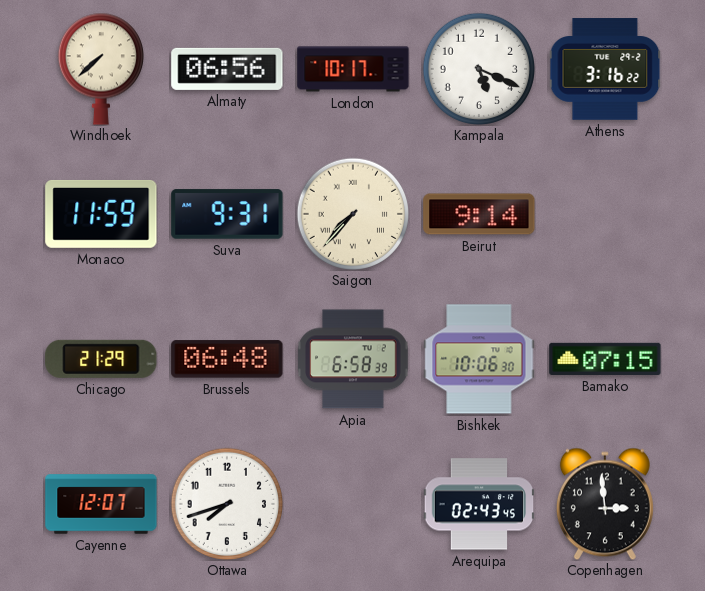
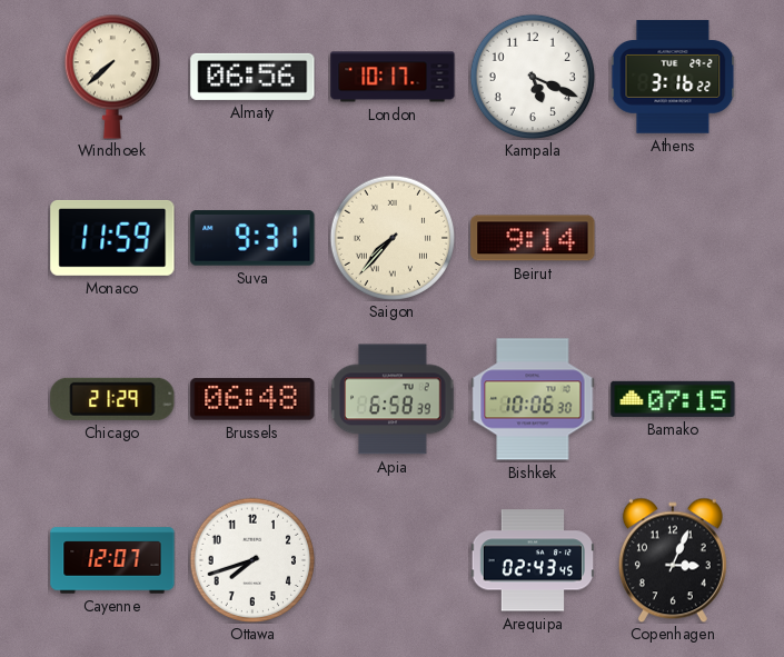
Copenhagen: 2:59 -> 3:04
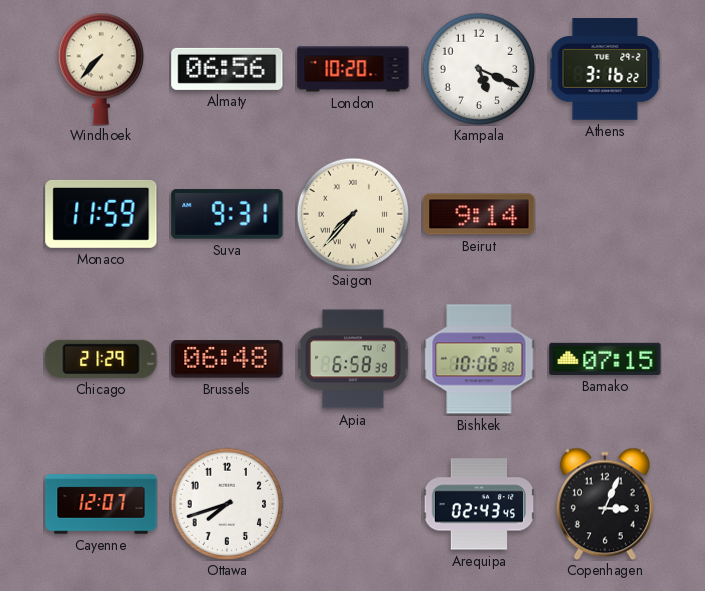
Windhoek: 7:38 -> 7:37
London: 10:17 -> 10:20
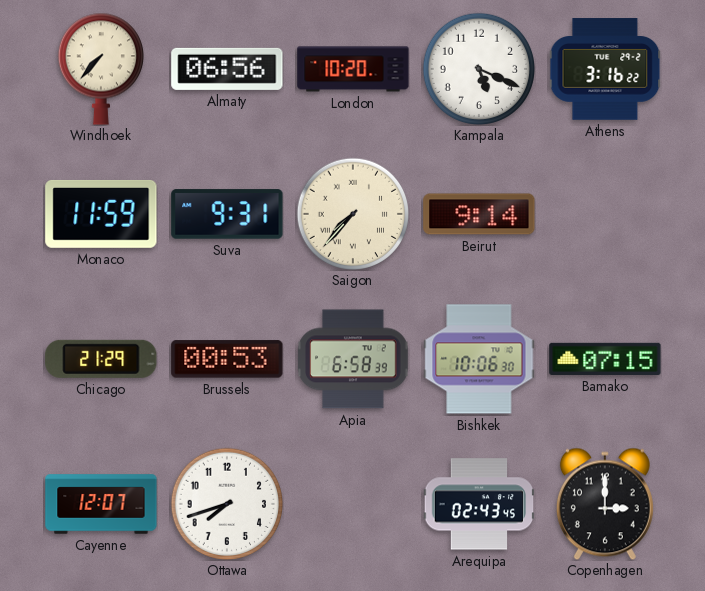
Brussels: 06:48 -> 00:53
Copenhagen: 3:04 -> 3:00
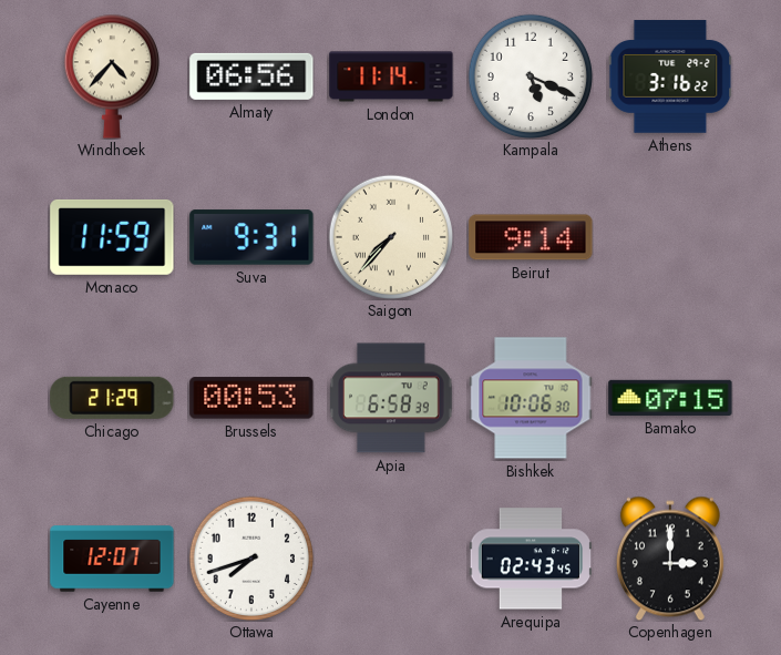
Windhoek: 7:37 -> 4:37
London: 10:20 -> 11:14
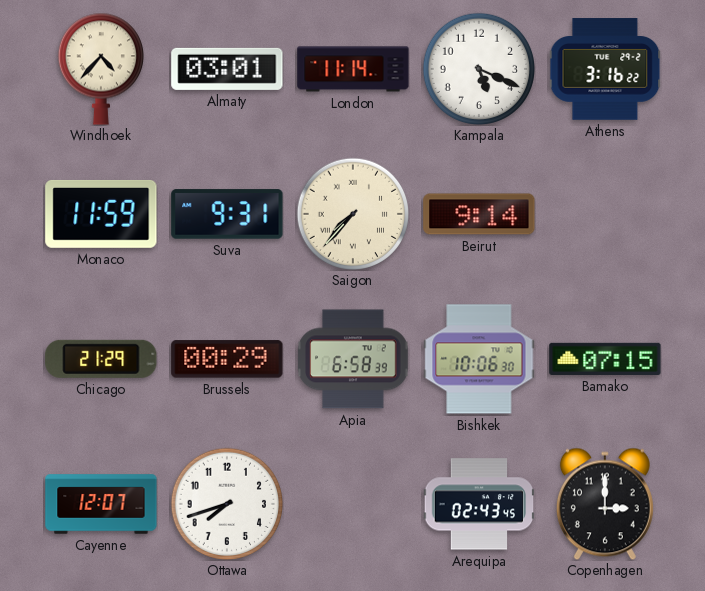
Almaty: 06:56 -> 03:01
Brussels: 00:53 -> 00:29
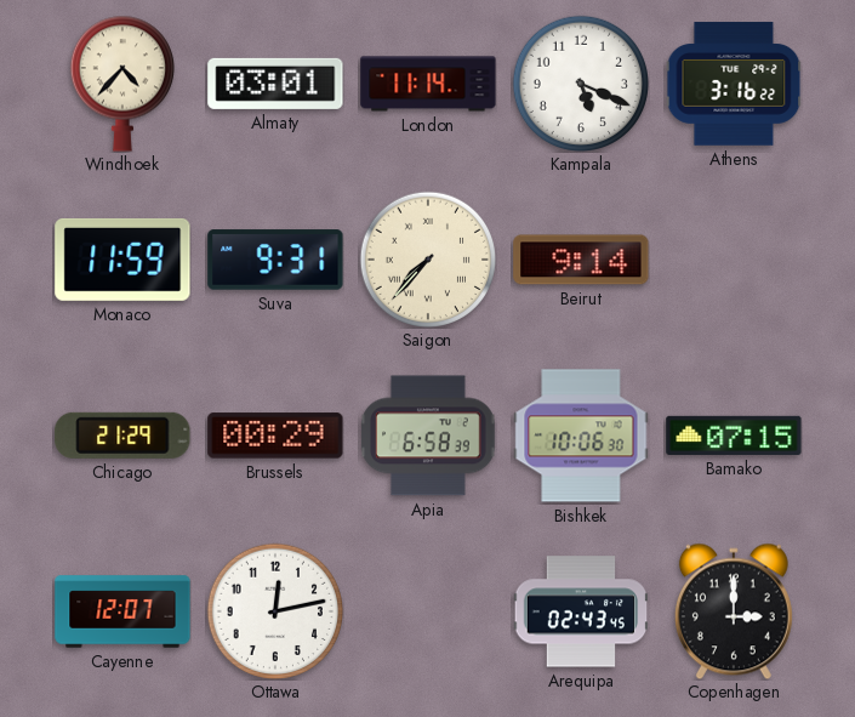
Ottawa: 7:42 -> 12:13
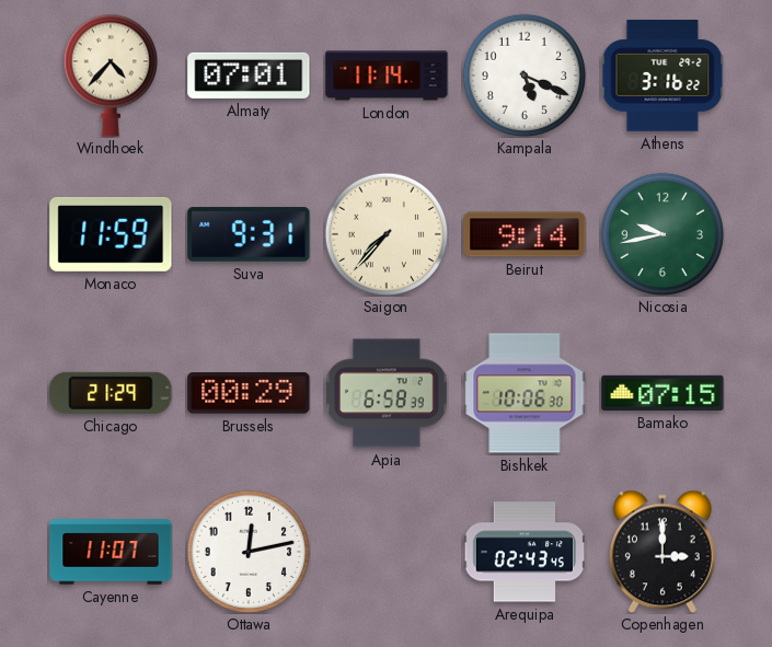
Almaty: 03:01 -> 07:01
Nicosia: none -> 9:43
Cayenne: 12:07 -> 11:07
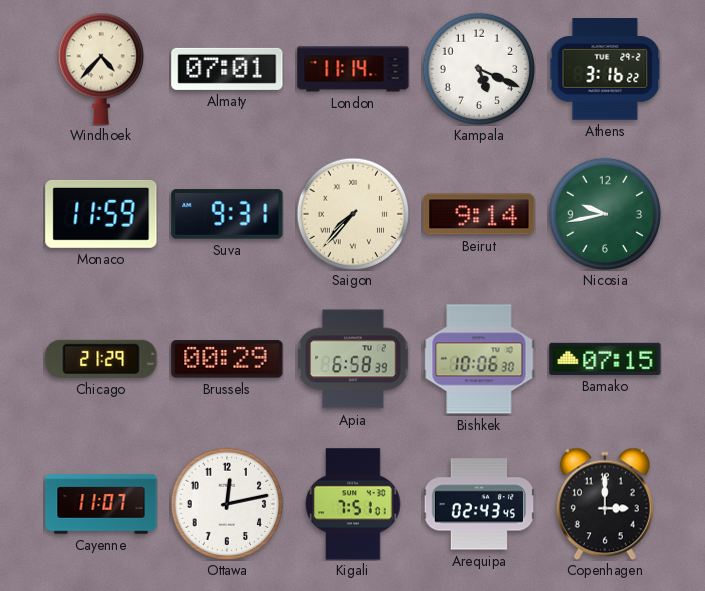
Kigali: none -> 7:51
